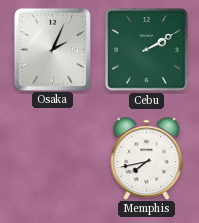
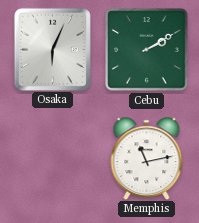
Osaka: 2:04 -> 6:04
Memphis: 7:43 -> 11:13
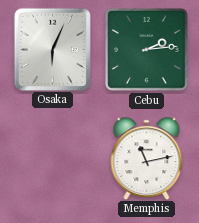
Cebu: 2:10 -> 2:14
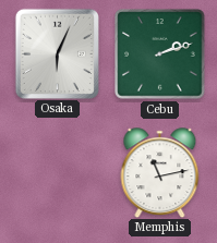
Cebu: 2:14 -> 2:12
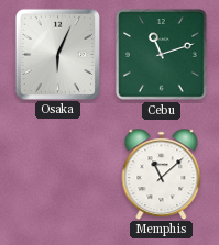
Cebu: 2:12 -> 11:12
Memphis: 11:13 -> 11:08
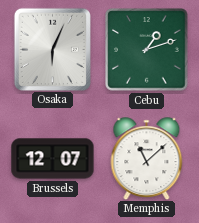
Cebu: 11:12 -> 1:12
Brussels: none -> 12:07
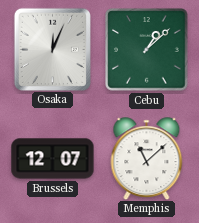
Osaka: 6:04 -> 12:04
Cebu: 1:12 -> 1:08
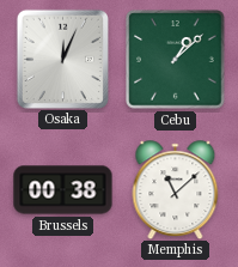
Brussels: 12:07 -> 00:38
